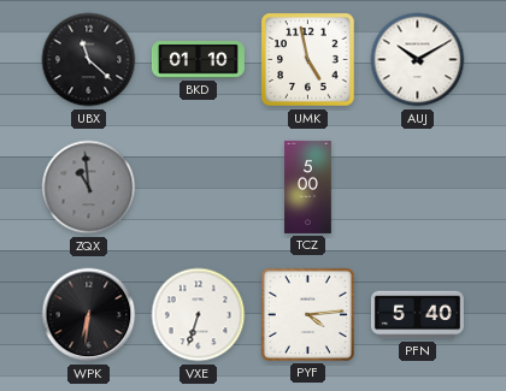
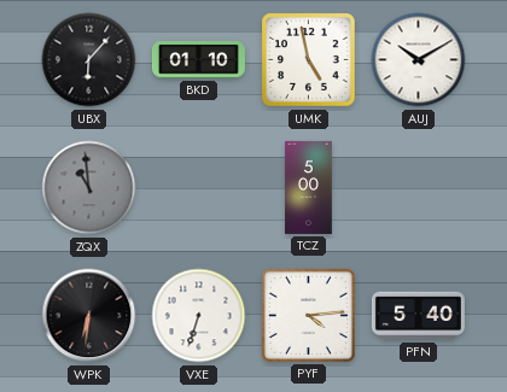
UBX: 11:22 -> 6:07
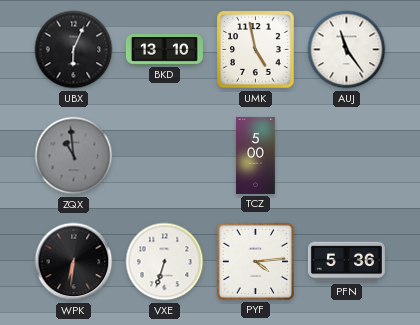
UBX: 6:07 -> 6:04
BKD: 01:10 -> 13:10
AUJ: 10:10 -> 11:24
PFN: 5:40 -> 5:36
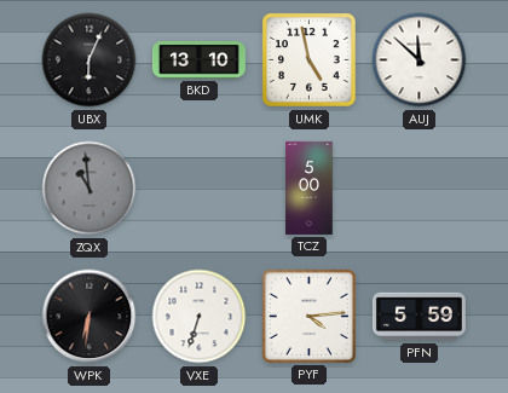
AUJ: 11:24 -> 11:52
PFN: 5:36 -> 5:59
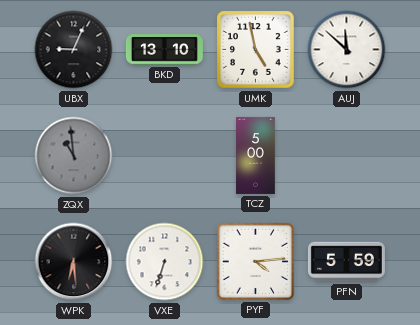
UBX: 6:04 -> 9:04
WPK: 6:31 -> 6:29
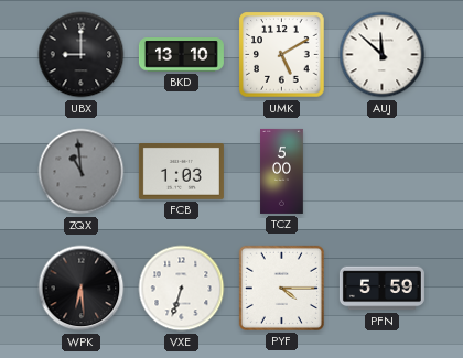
UBX: 9:04 -> 9:00
UMK: 4:58 -> 5:10
FCB: none -> 1:03
PYF: 4:14 -> 4:15
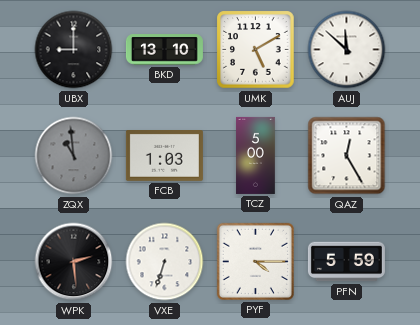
QAZ: none -> 12:25
WPK: 6:29 -> 2:29
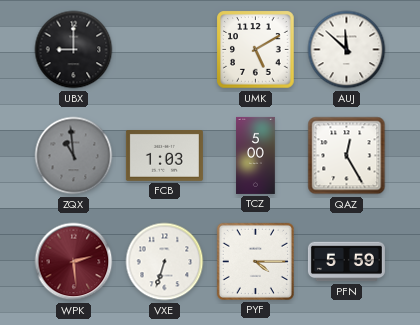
BKD: 13:10 -> none
WPK dial: black -> burgundy
